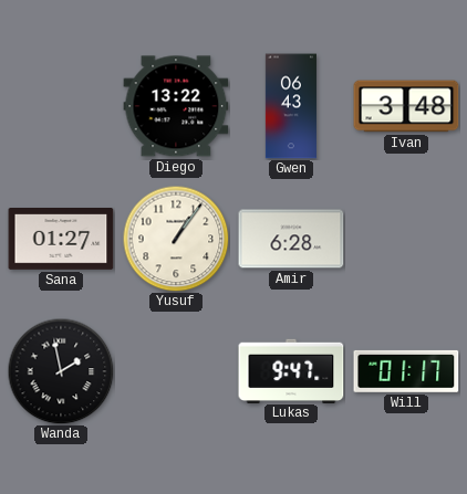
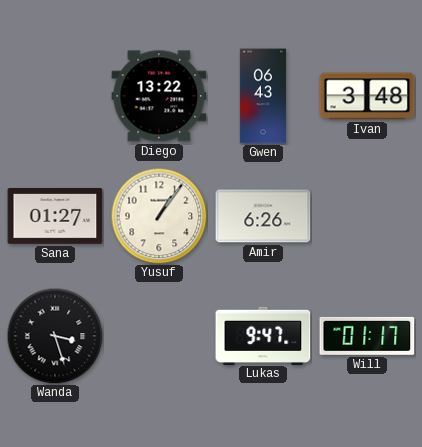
Amir: 6:28 -> 6:26
Wanda: 1:58 -> 3:27
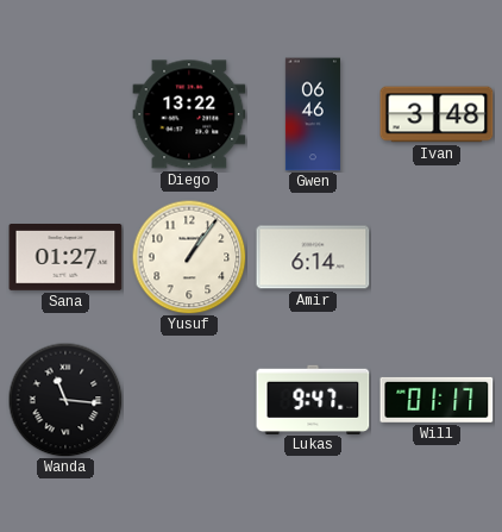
Gwen: 06:43 -> 06:46
Amir: 6:26 -> 6:14
Wanda: 3:27 -> 11:16
